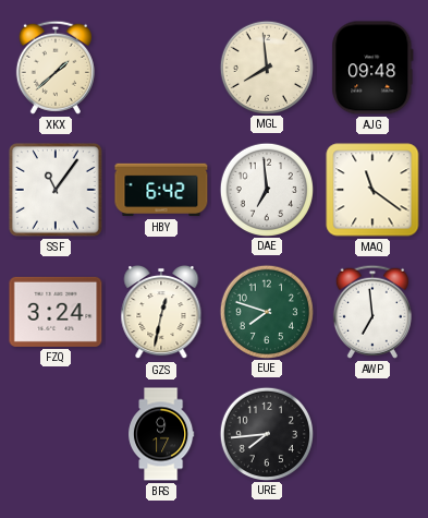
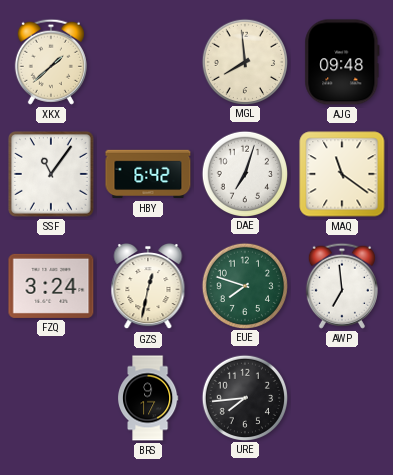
DAE: 6:59 -> 7:03
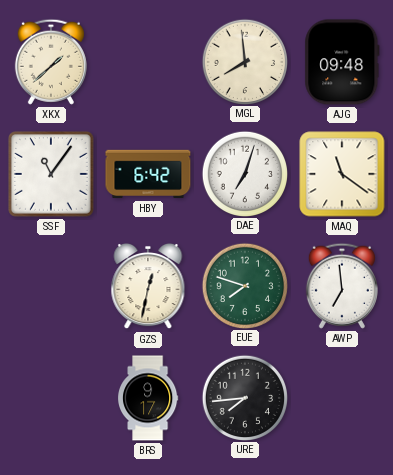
FZQ: 3:24 -> none
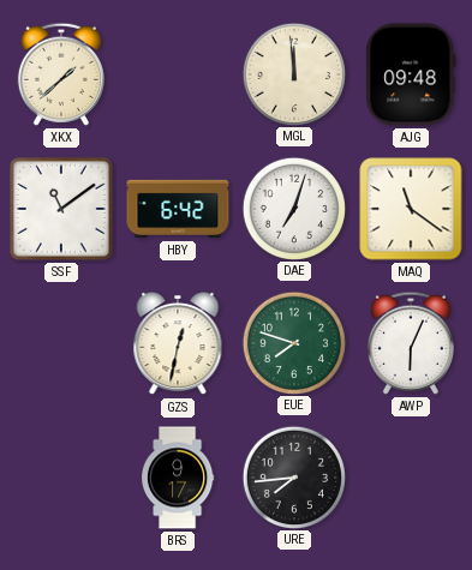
MGL: 7:59 -> 11:59
SSF: 11:06 -> 11:09
AWP: 6:59 -> 6:04
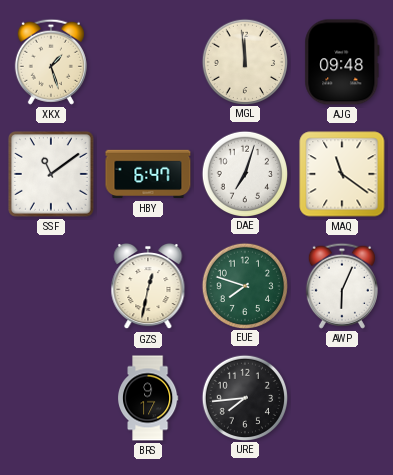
XKX: 1:38 -> 1:27
HBY: 6:42 -> 6:47
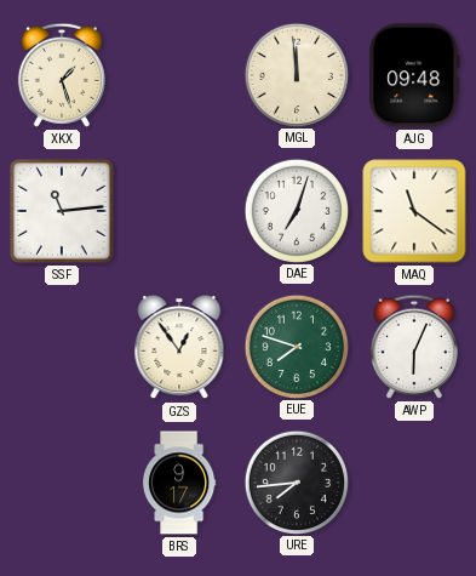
SSF: 11:09 -> 11:14
HBY: 6:47 -> none
GZS: 12:32 -> 12:54
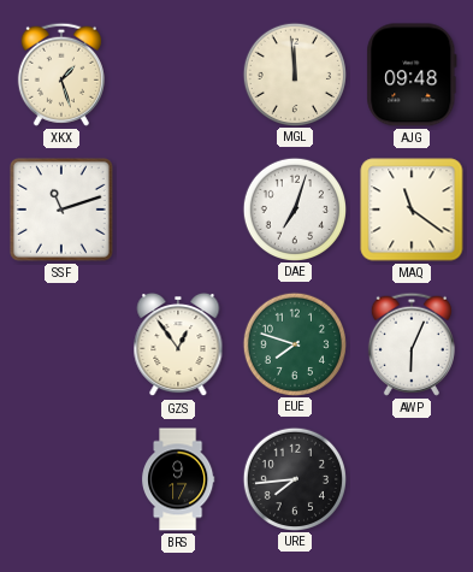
SSF: 11:14 -> 11:12
